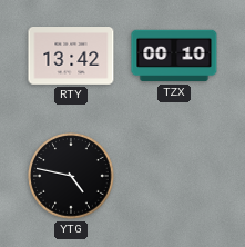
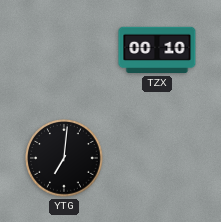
RTY: 13:42 -> none
YTG: 4:47 -> 7:01
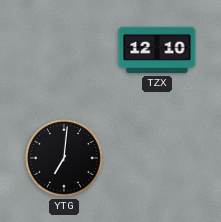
TZX: 00:10 -> 12:10
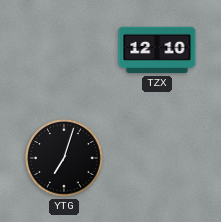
YTG: 7:01 -> 7:03
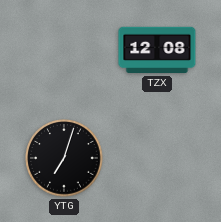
TZX: 12:10 -> 12:08
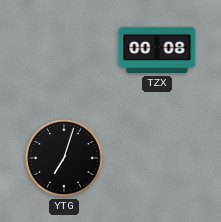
TZX: 12:08 -> 00:08
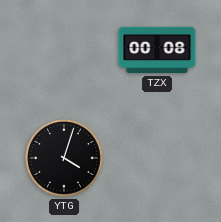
YTG: 7:03 -> 4:03
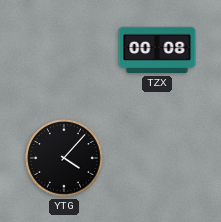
YTG: 4:03 -> 4:07
